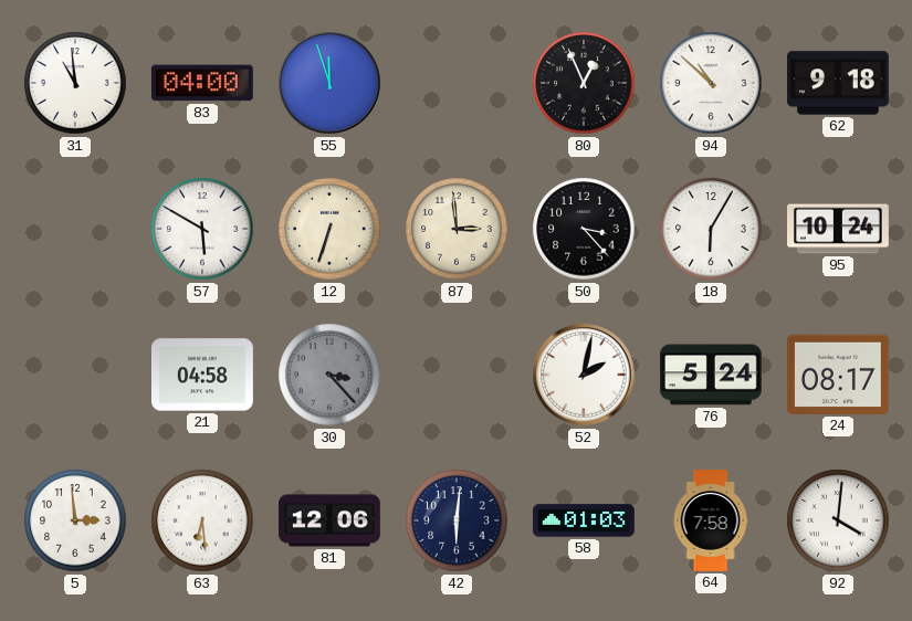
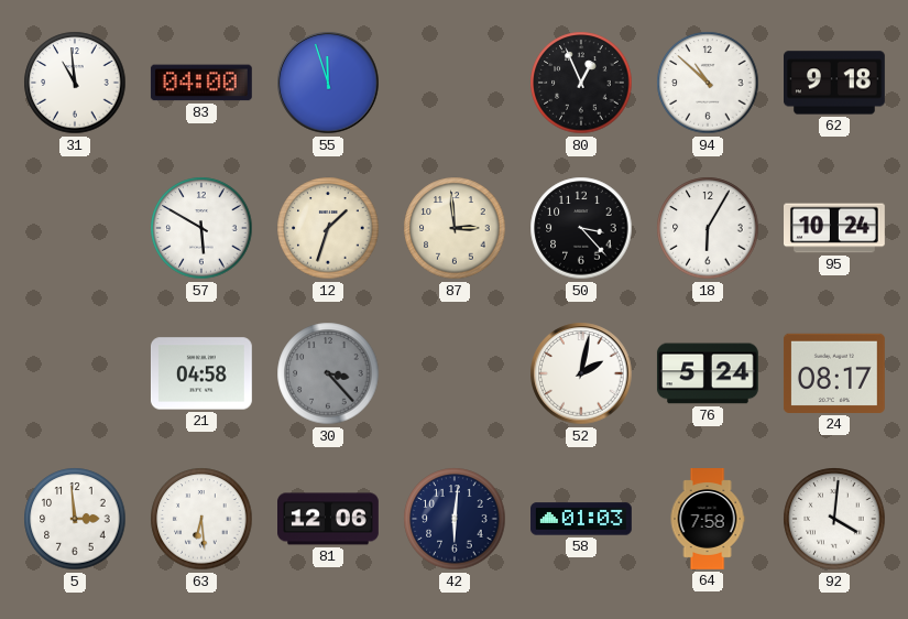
12: 6:33 -> 1:33
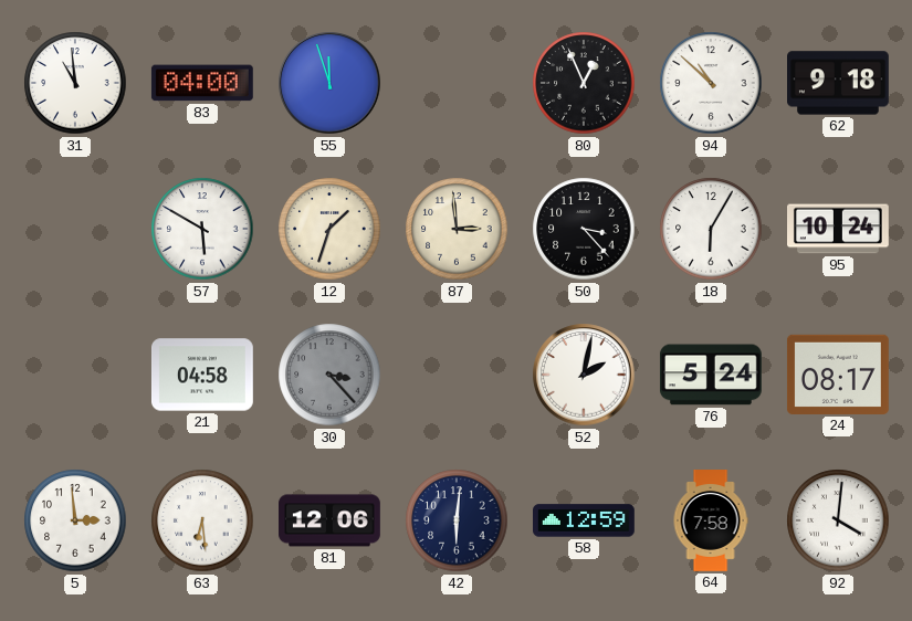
58: 01:03 -> 12:59
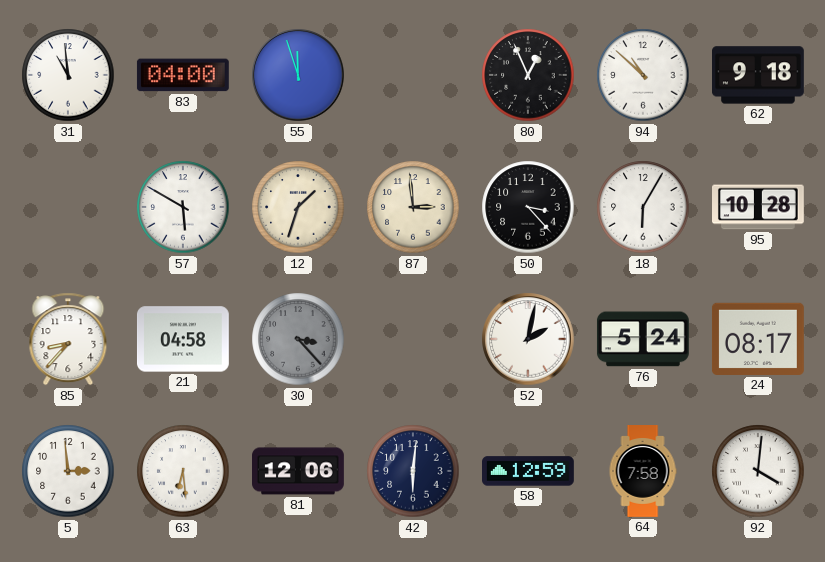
95: 10:24 -> 10:28
85: none -> 8:37
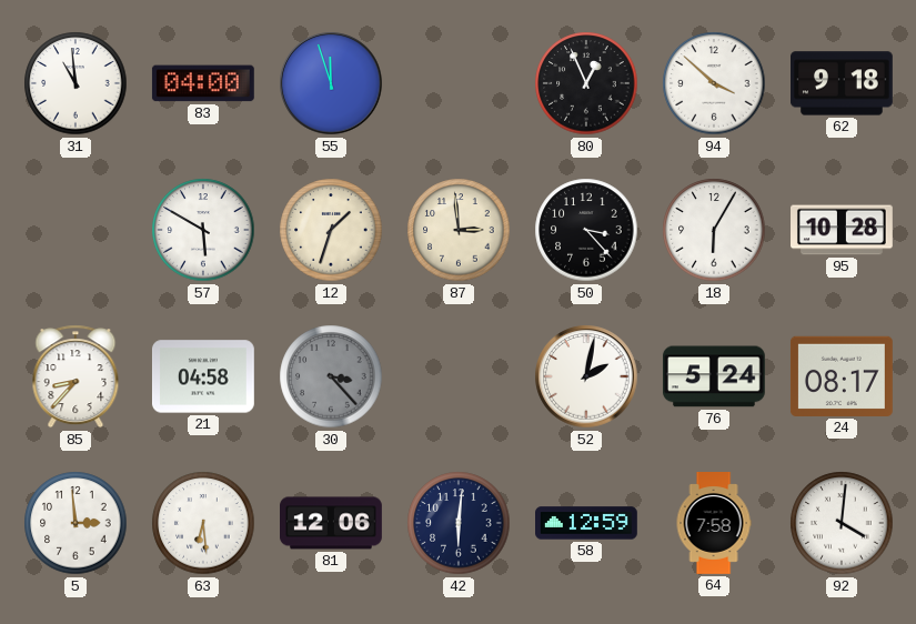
94: 10:52 -> 3:52
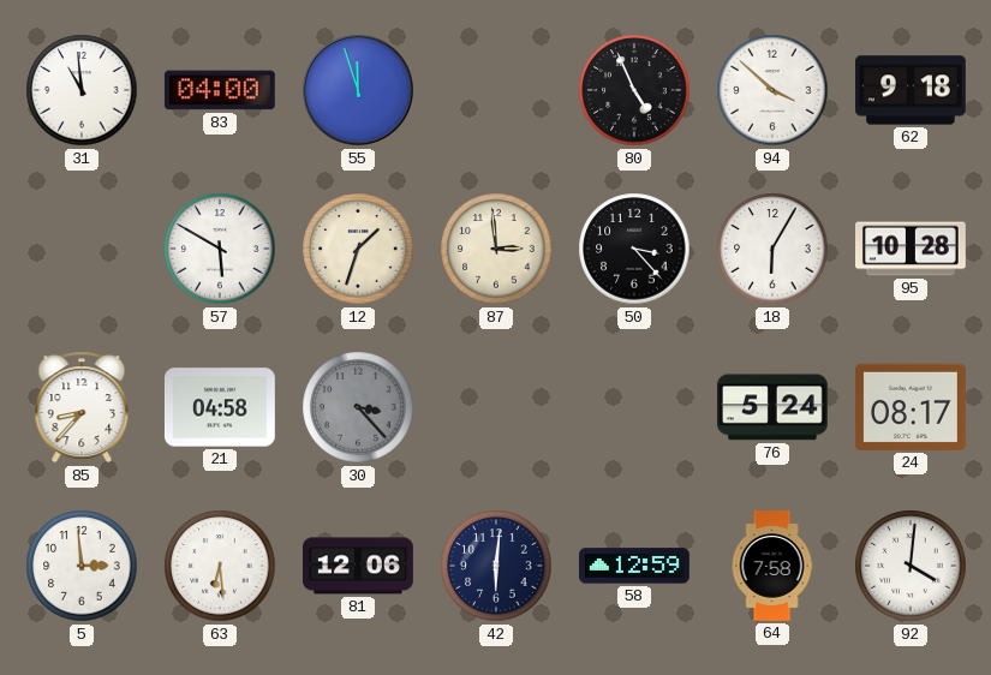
80: 12:56 -> 4:56
52: 2:02 -> none
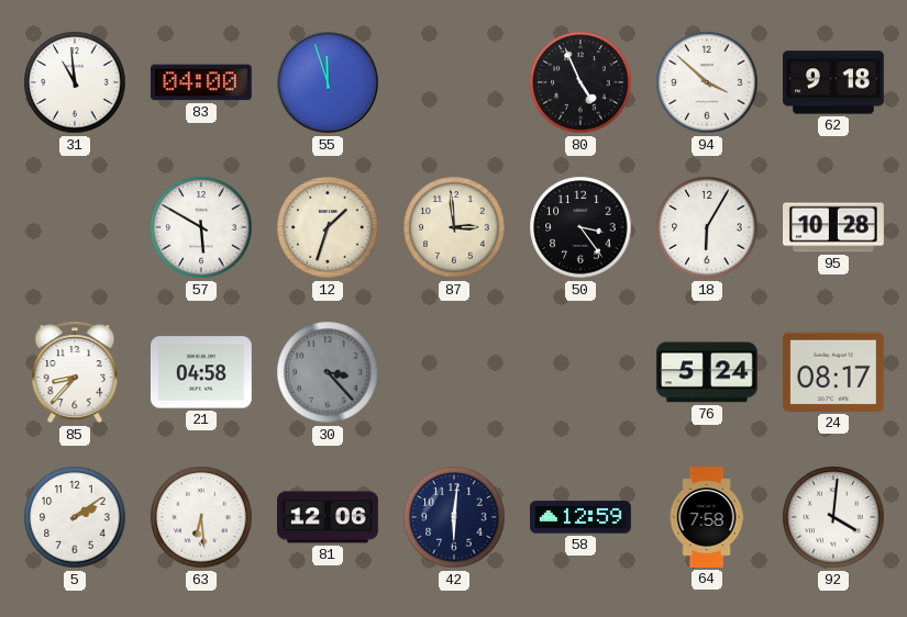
50: 3:23 -> 3:24
5: 2:59 -> 2:09
